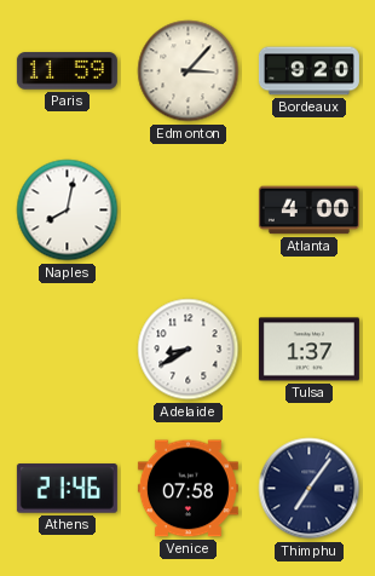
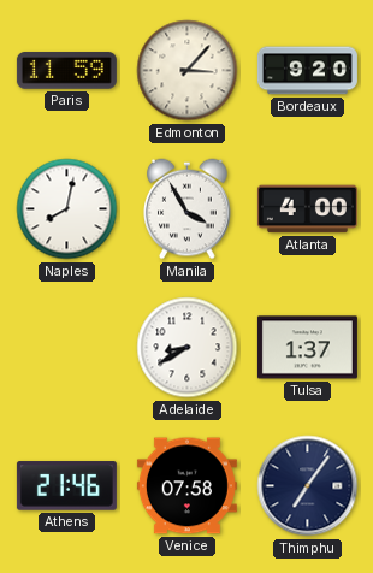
Manila: none -> 3:55
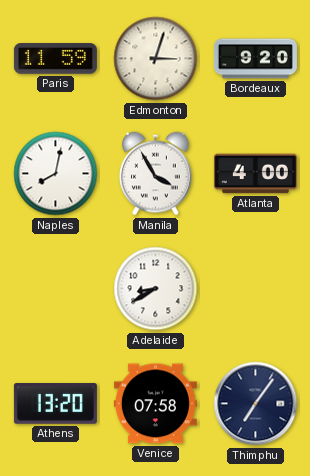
Edmonton: 3:07 -> 3:03
Tulsa: 1:37 -> none
Athens: 21:46 -> 13:20
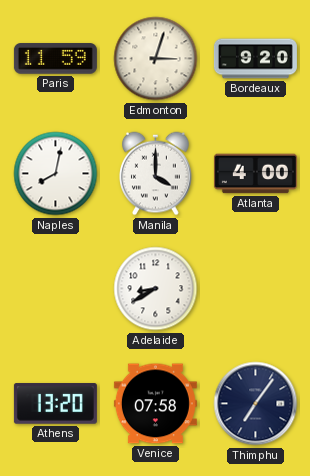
Manila: 3:55 -> 4:00
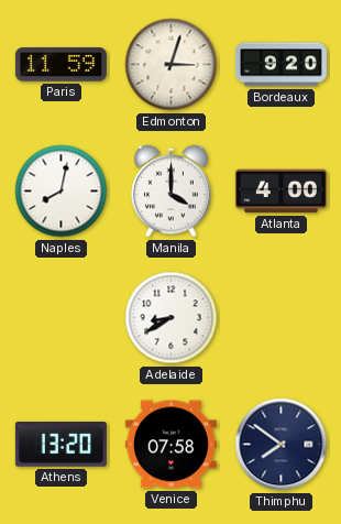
Thimphu: 7:06 -> 7:51
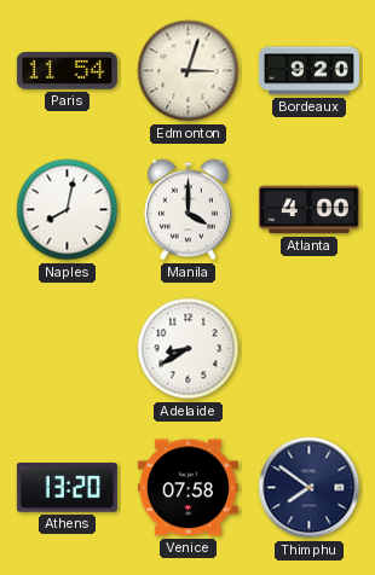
Paris: 11:59 -> 11:54
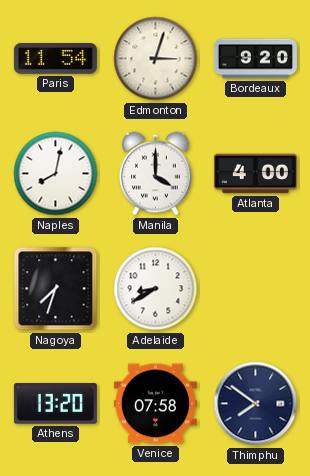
Nagoya: none -> 7:33
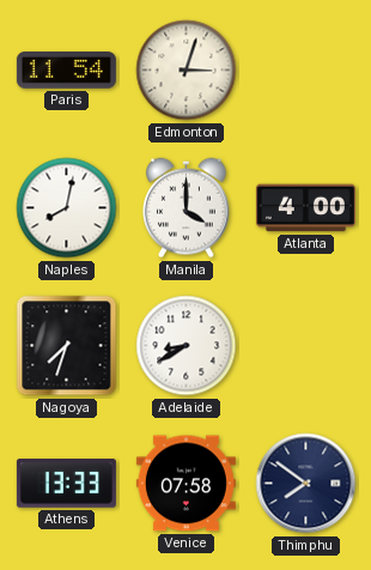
Bordeaux: 9:20 -> none
Athens: 13:20 -> 13:33
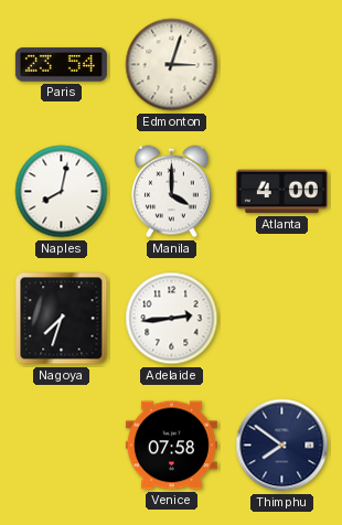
Paris: 11:54 -> 23:54
Adelaide: 8:40 -> 2:44
Athens: 13:33 -> none
